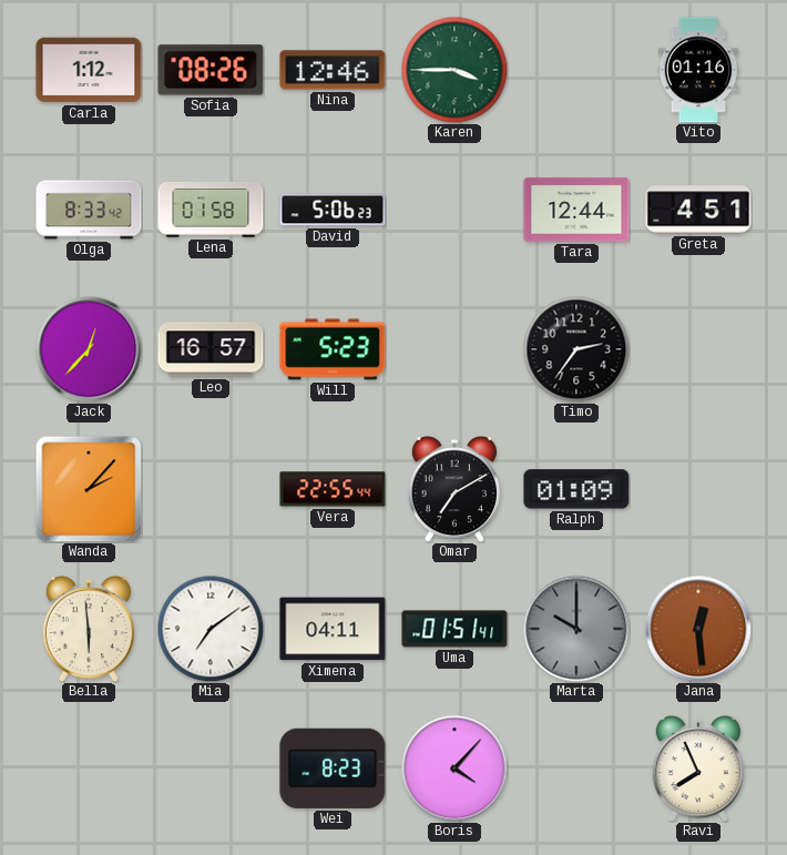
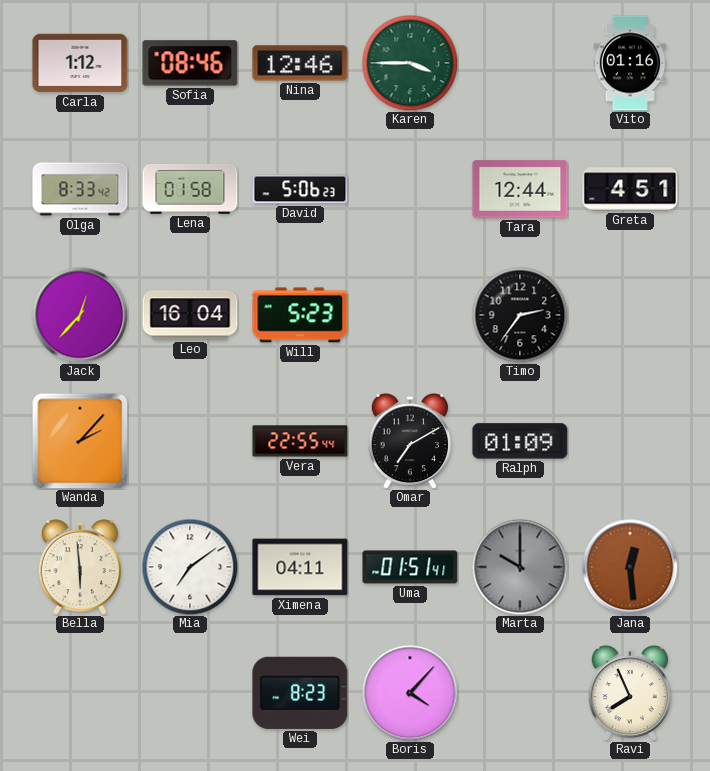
Sofia: 08:26 -> 08:46
Leo: 16:57 -> 16:04
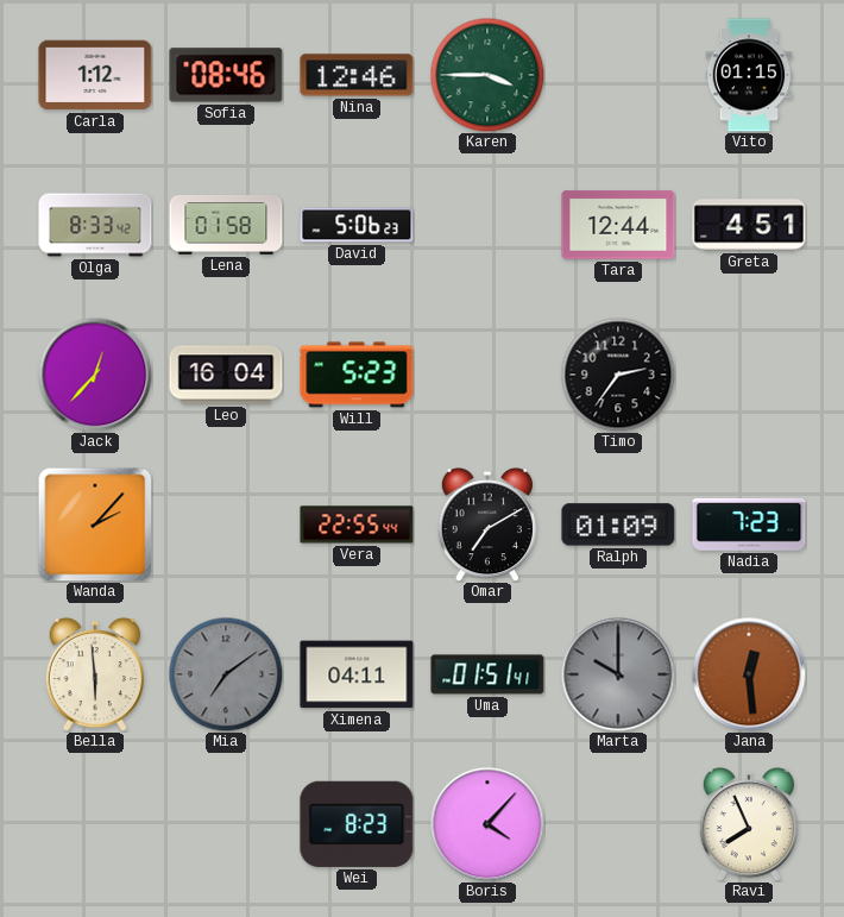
Vito: 01:16 -> 01:15
Nadia: none -> 7:23
Mia dial: white -> grey
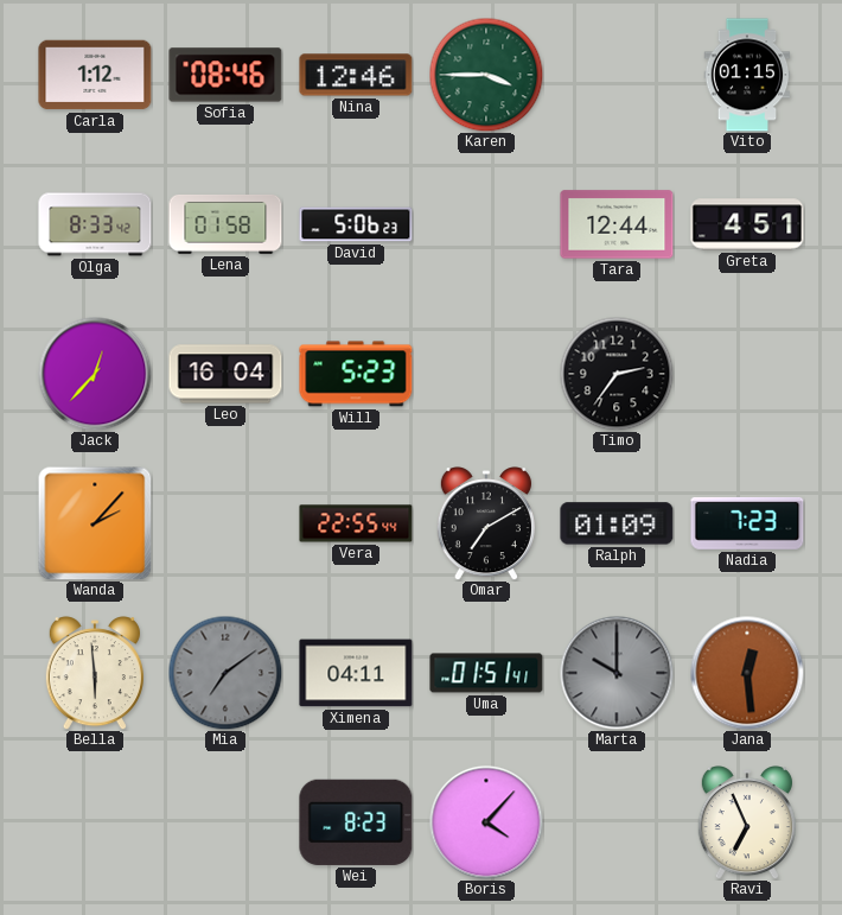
Ravi: 7:56 -> 6:56
